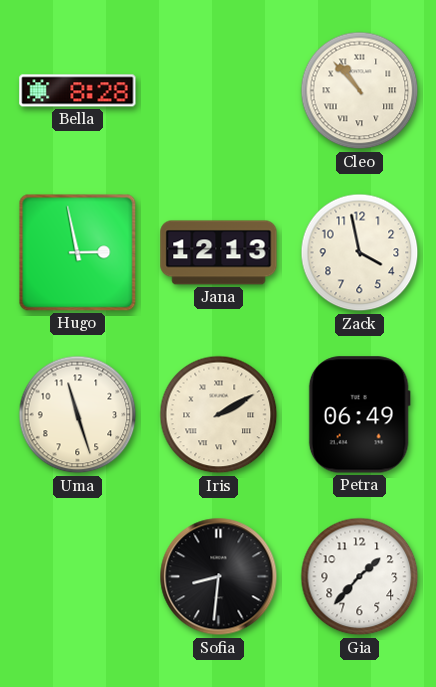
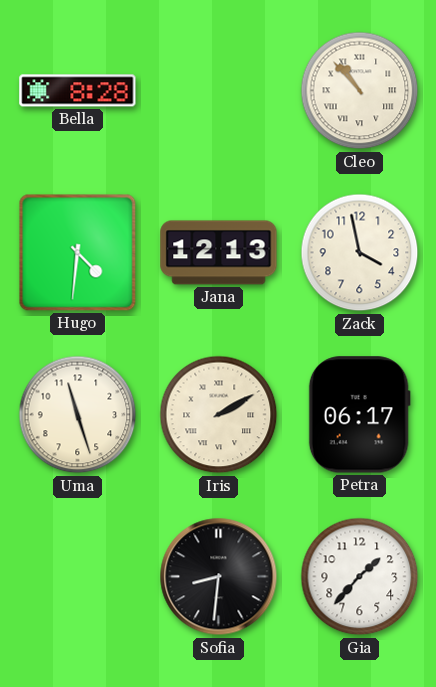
Hugo: 2:58 -> 4:31
Petra: 06:49 -> 06:17
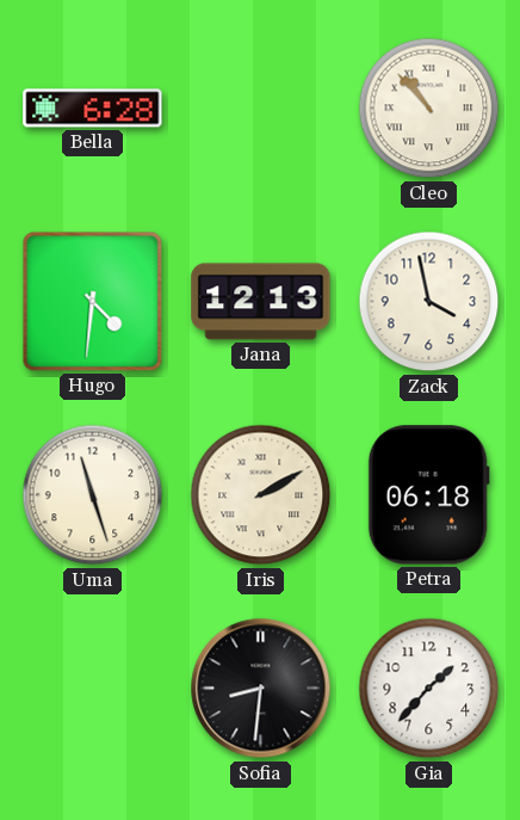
Bella: 8:28 -> 6:28
Petra: 06:17 -> 06:18
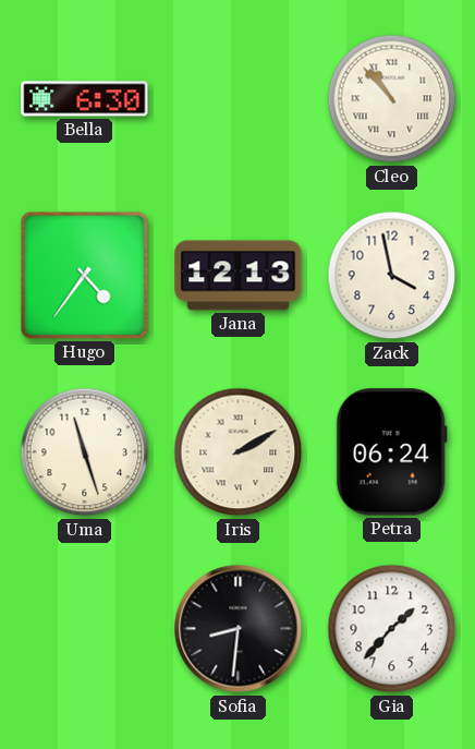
Bella: 6:28 -> 6:30
Hugo: 4:31 -> 4:36
Petra: 06:18 -> 06:24
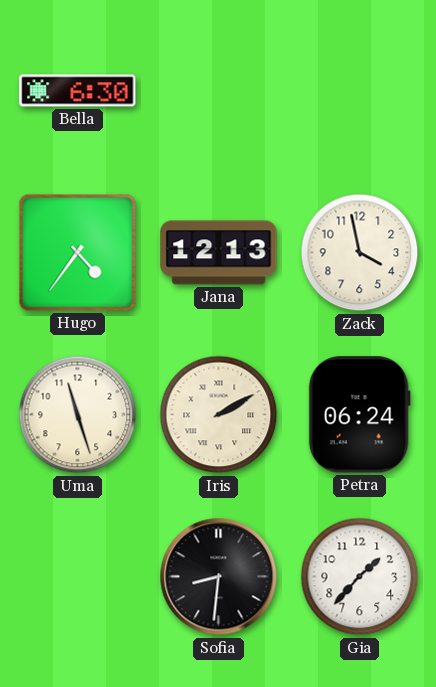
Cleo: 10:53 -> none
